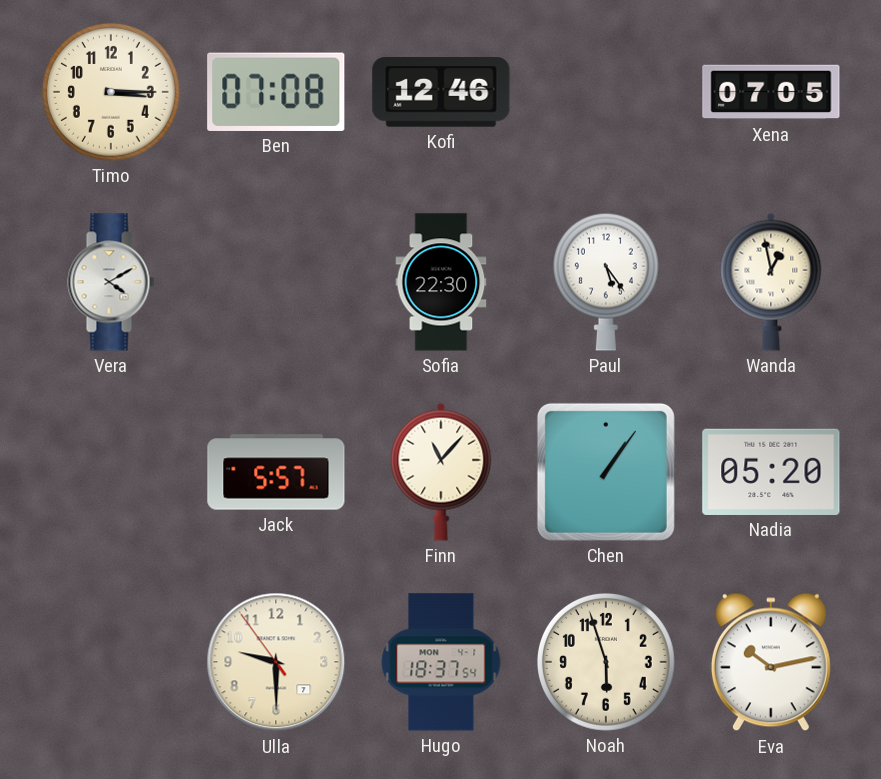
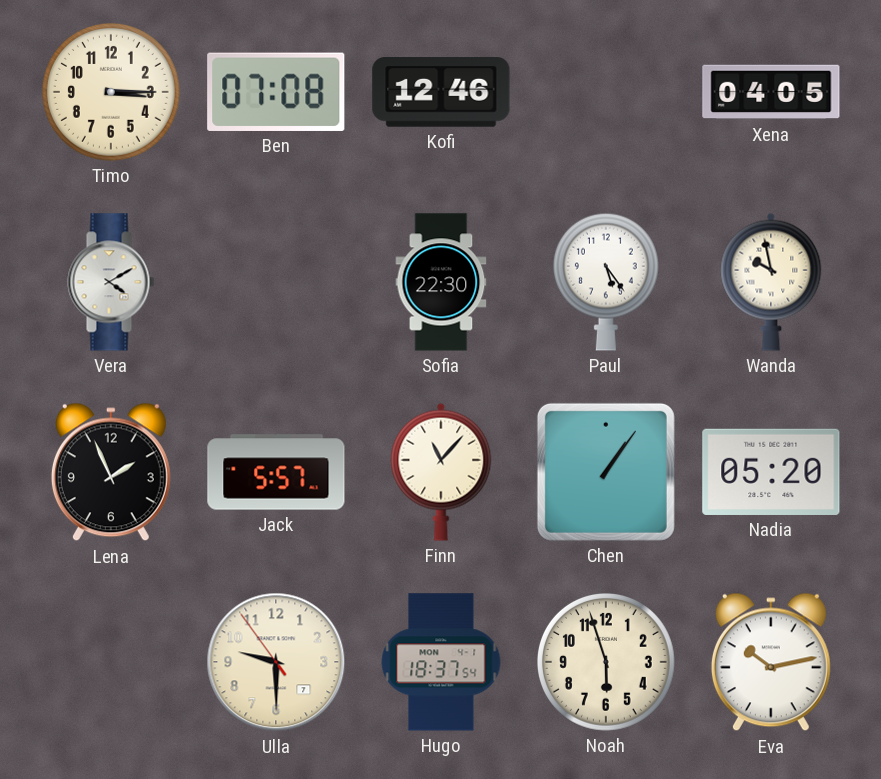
Xena: 07:05 -> 04:05
Wanda: 12:58 -> 9:58
Lena: none -> 1:56
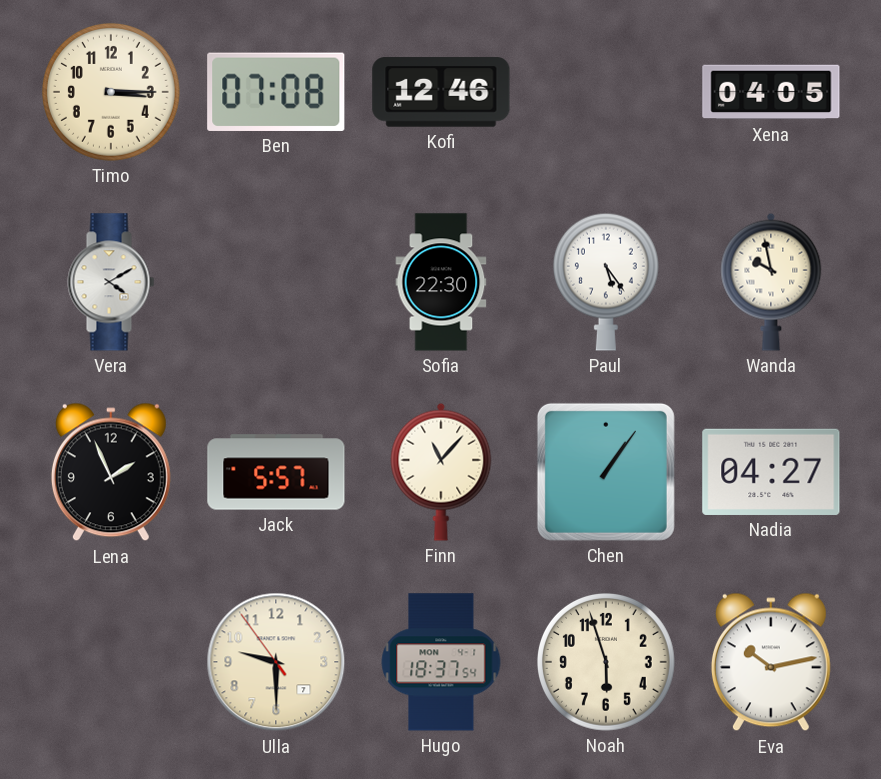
Nadia: 05:20 -> 04:27
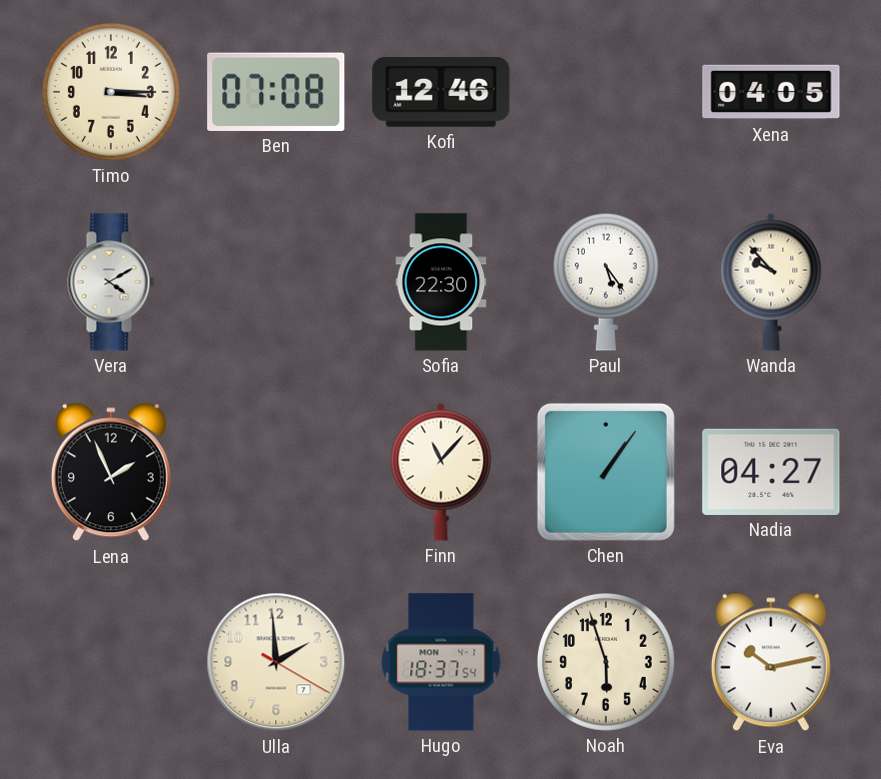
Wanda: 9:58 -> 9:53
Jack: 5:57 -> none
Ulla: 9:29 -> 1:59
